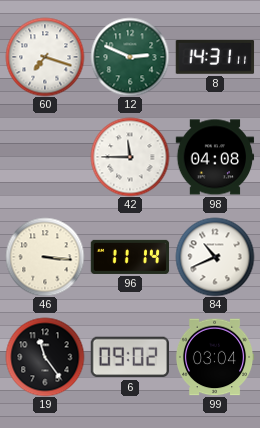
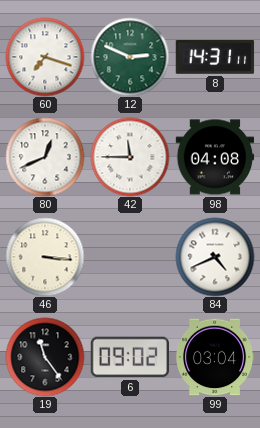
80: none -> 12:41
96: 11:14 -> none
84: 10:41 -> 4:41
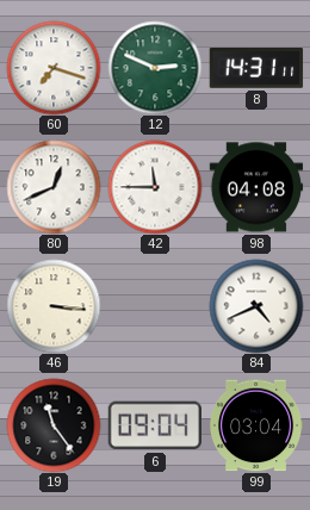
6: 09:02 -> 09:04
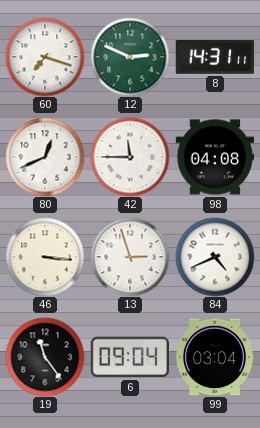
13: none -> 2:57
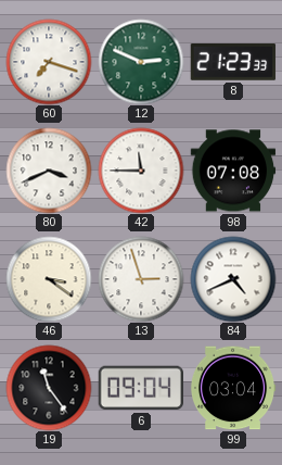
8: 14:31 -> 21:23
80: 12:41 -> 3:41
98: 04:08 -> 07:08
46: 3:16 -> 3:21
